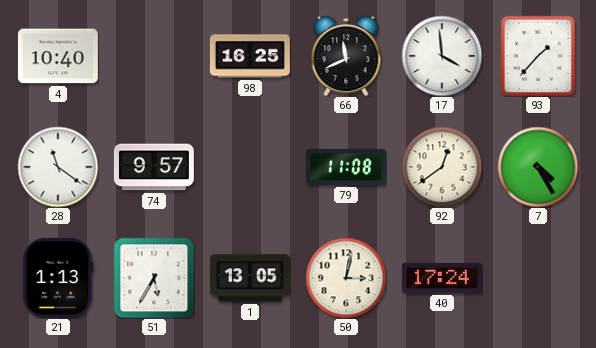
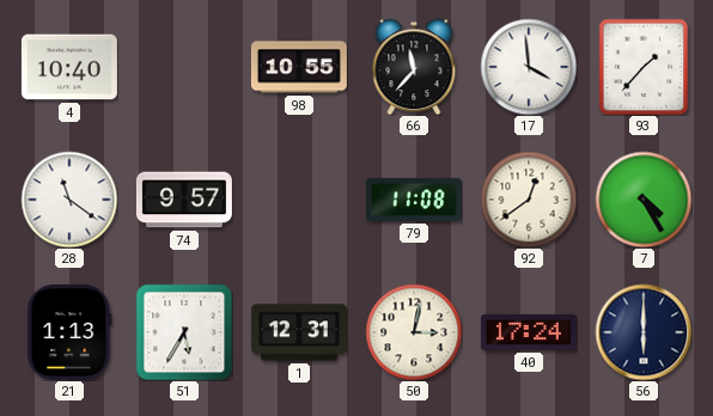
98: 16:25 -> 10:55
66: 11:41 -> 11:37
1: 13:05 -> 12:31
56: none -> 6:00
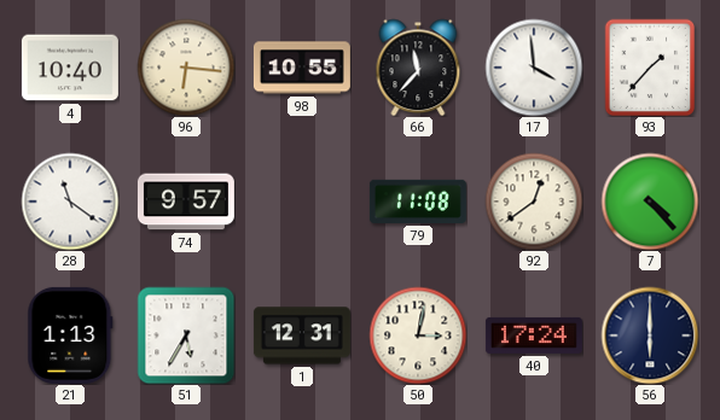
96: none -> 6:16
7: 4:25 -> 4:23
